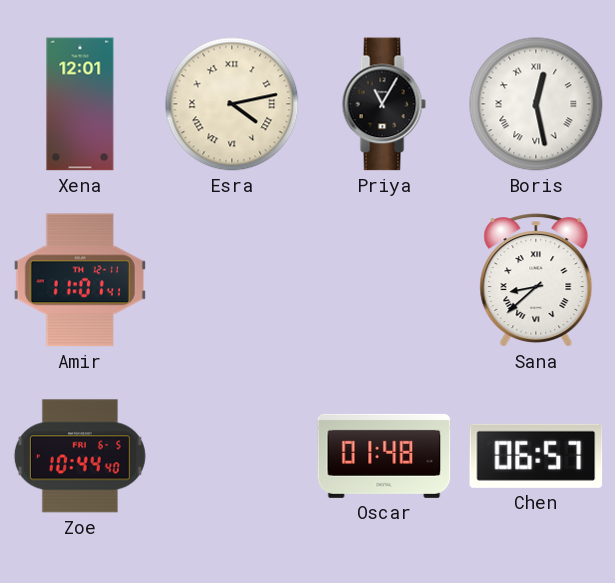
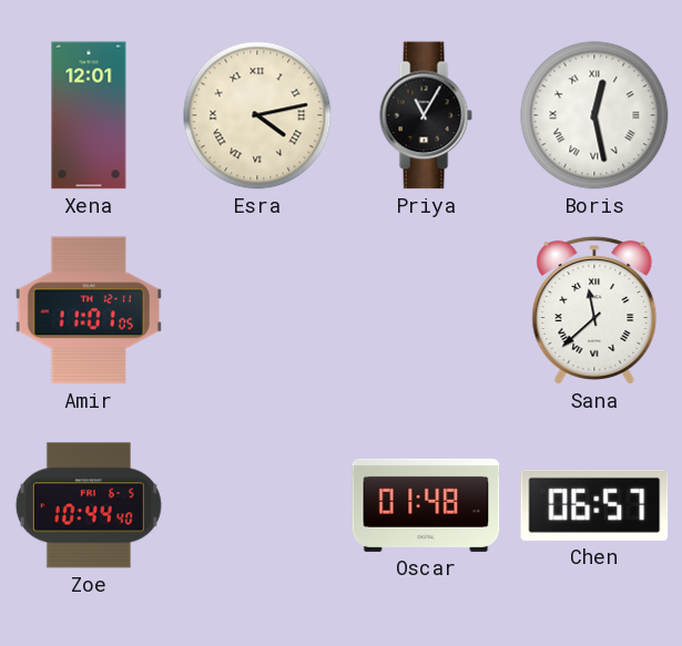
Amir: 11:01:41 -> 11:01:05
Sana: 8:38 -> 11:38
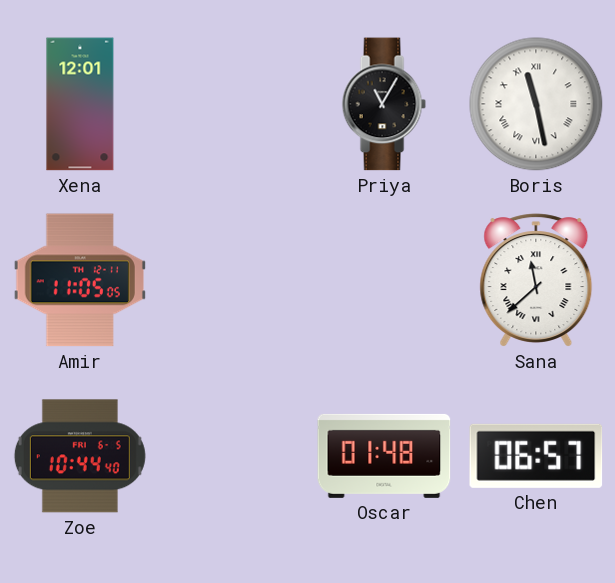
Esra: 4:13 -> none
Boris: 12:28 -> 11:28
Amir: 11:01 -> 11:05
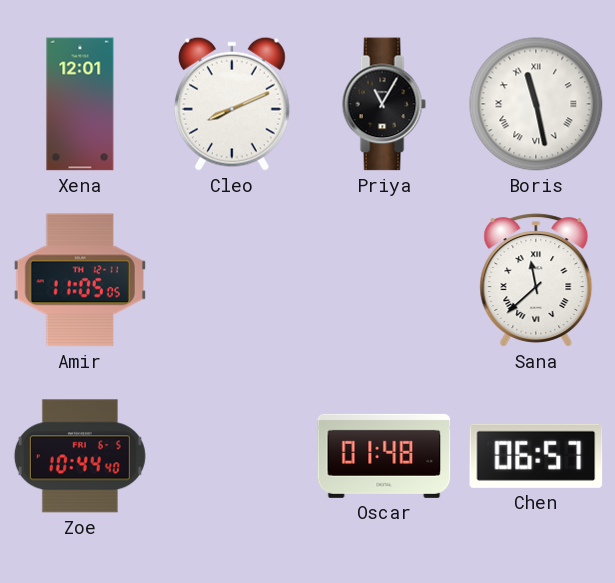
Cleo: none -> 8:11
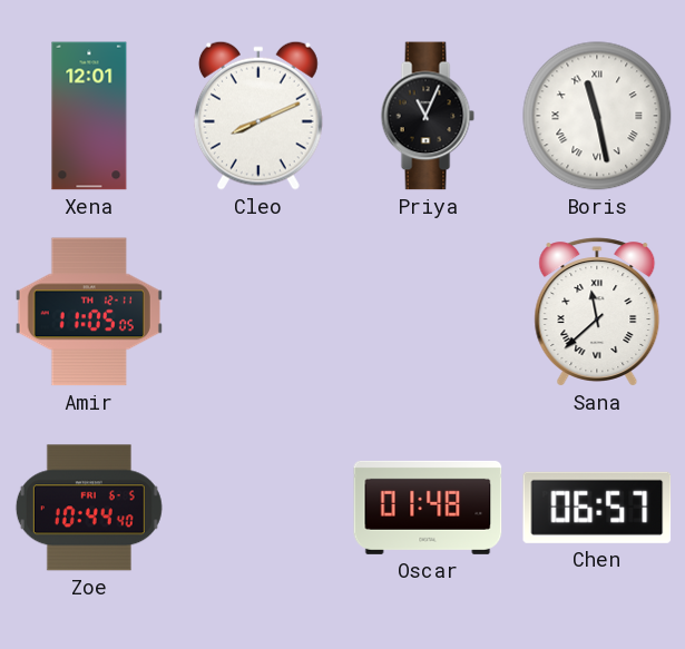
Priya: 11:05 -> 11:04
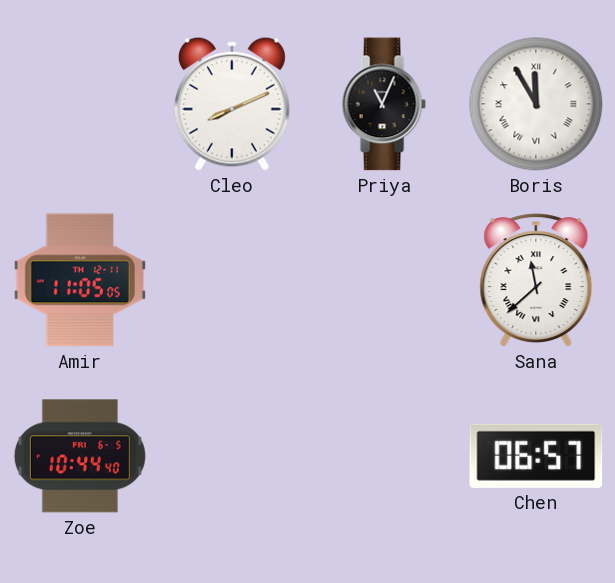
Xena: 12:01 -> none
Boris: 11:28 -> 11:55
Oscar: 01:48 -> none
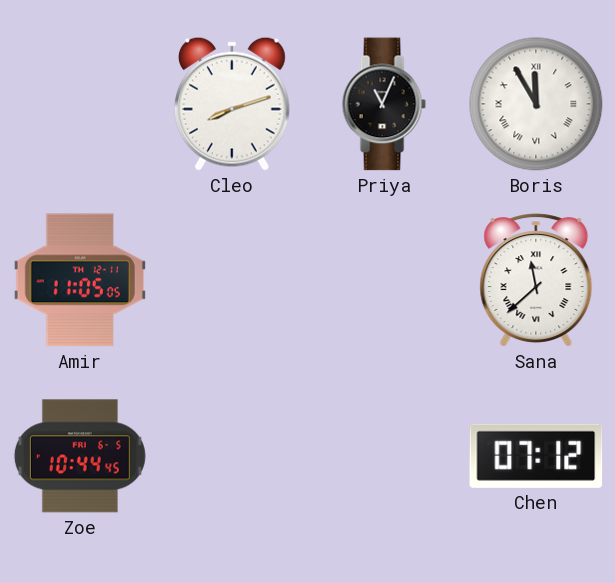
Cleo: 8:11 -> 8:12
Zoe: 10:44:40 -> 10:44:45
Chen: 06:57 -> 07:12
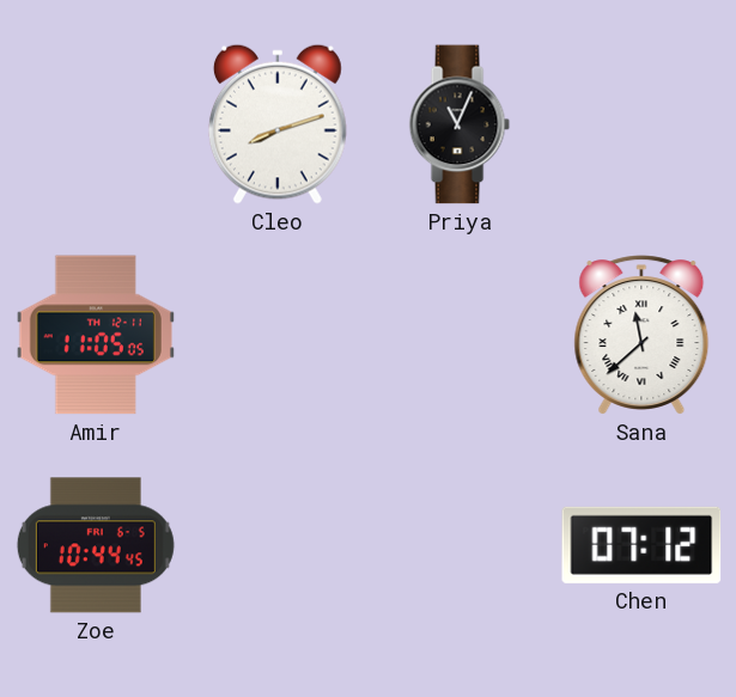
Boris: 11:55 -> none
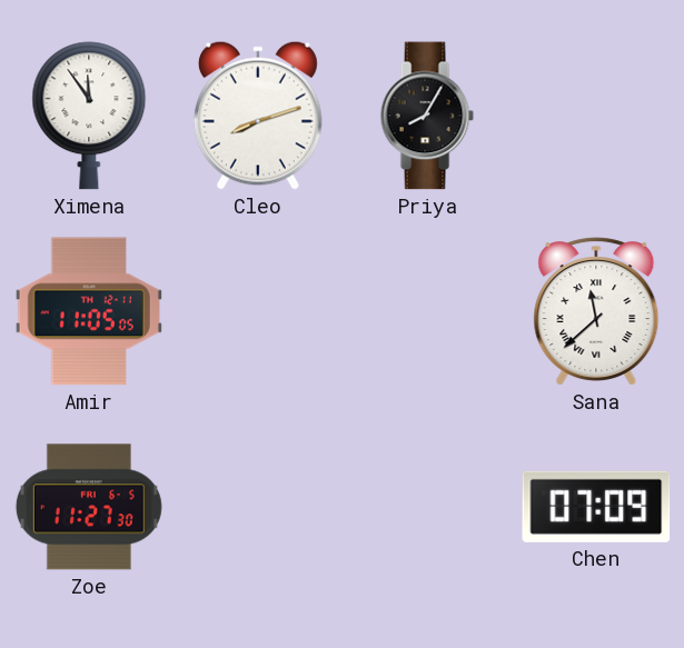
Ximena: none -> 11:54
Priya: 11:04 -> 8:05
Zoe: 10:44 -> 11:27
Chen: 07:12 -> 07:09
